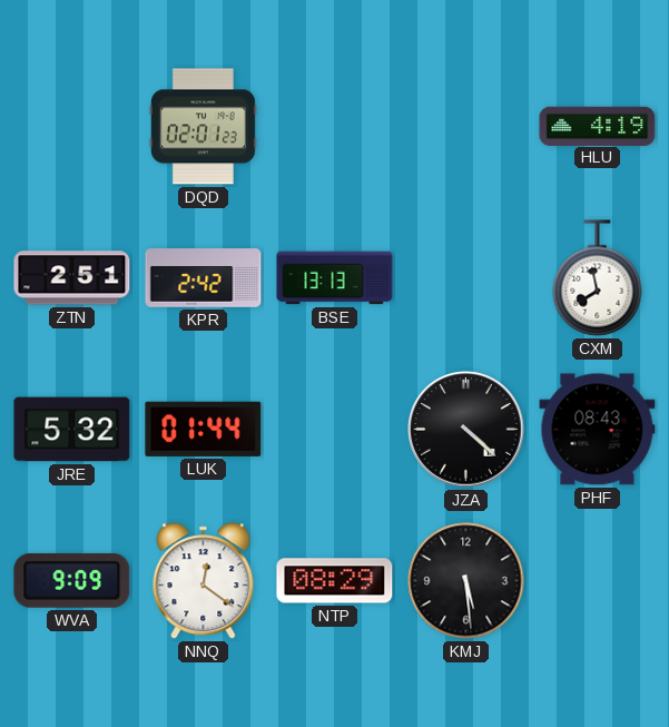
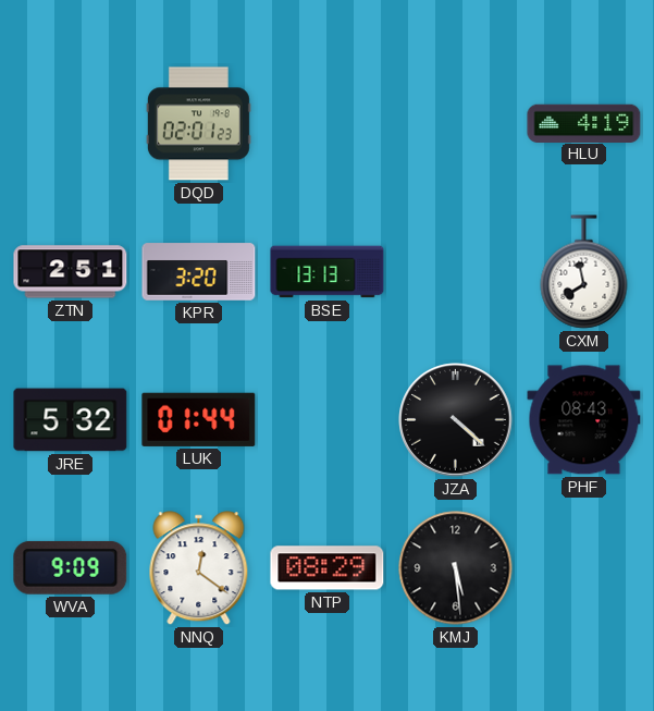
KPR: 2:42 -> 3:20
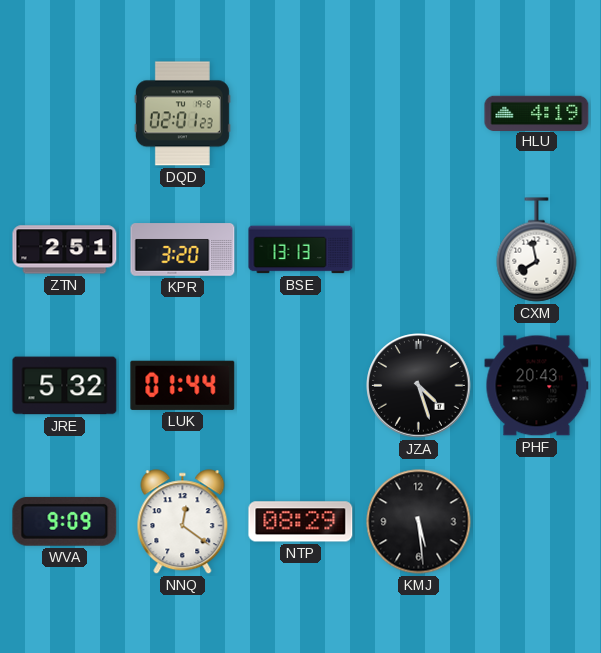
JZA: 4:22 -> 4:27
PHF: 08:43 -> 20:43
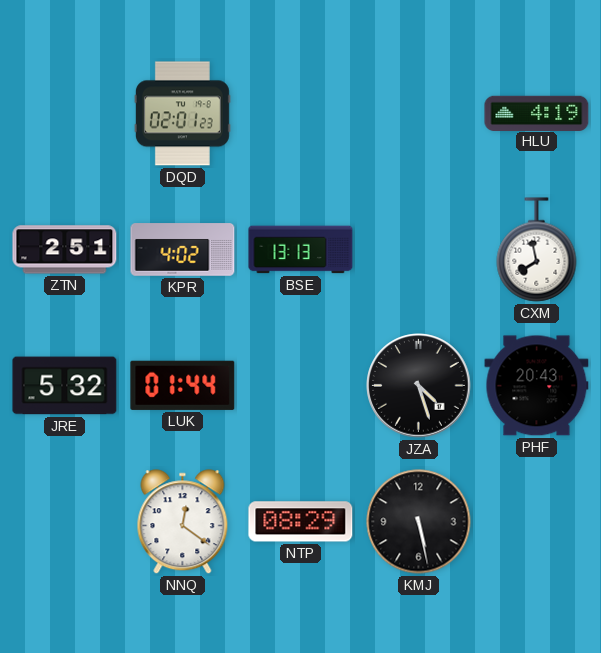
KPR: 3:20 -> 4:02
WVA: 9:09 -> none
KMJ: 5:29 -> 5:28
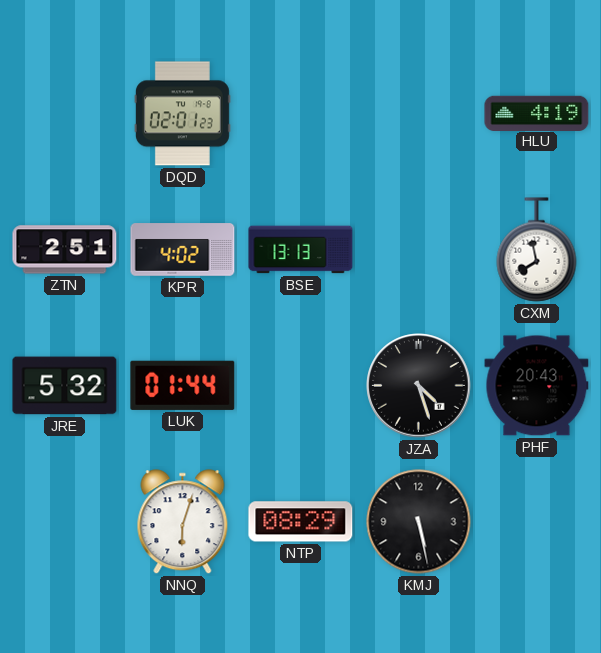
NNQ: 12:21 -> 6:03
